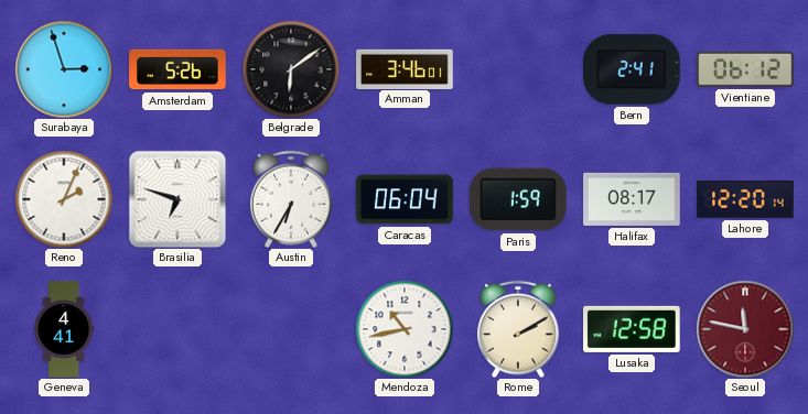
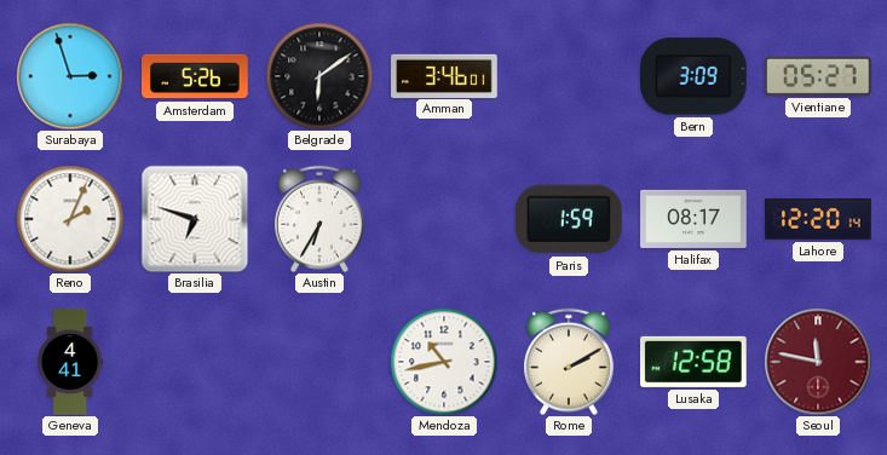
Bern: 2:41 -> 3:09
Vientiane: 06:12 -> 05:27
Caracas: 06:04 -> none
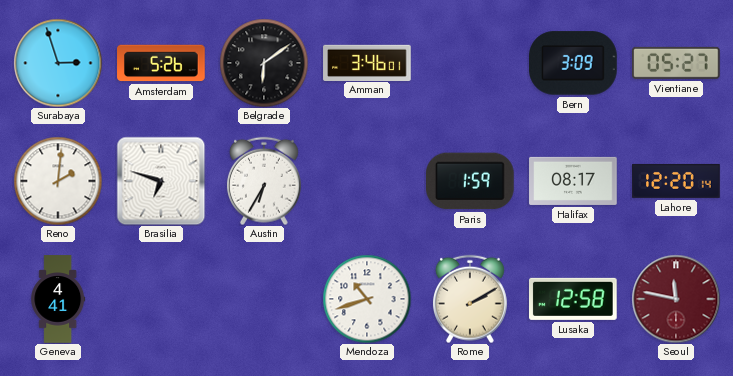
Reno: 2:04 -> 2:01
Mendoza: 10:43 -> 10:42
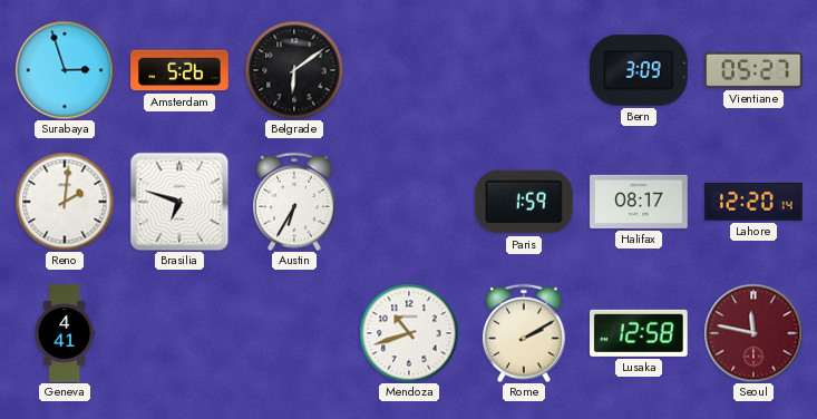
Amman: 3:46 -> none
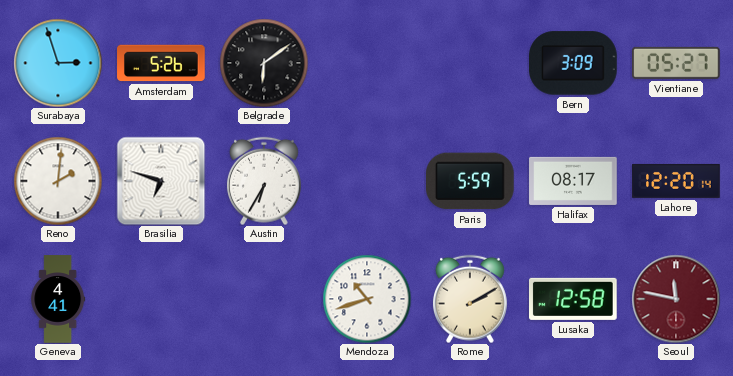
Paris: 1:59 -> 5:59
